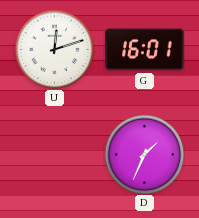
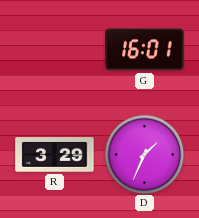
U: 12:12 -> none
R: none -> 3:29
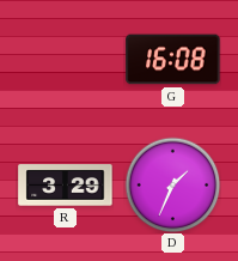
G: 16:01 -> 16:08
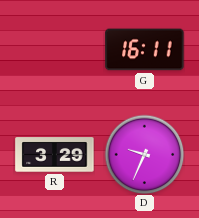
G: 16:08 -> 16:11
D: 1:34 -> 9:34
